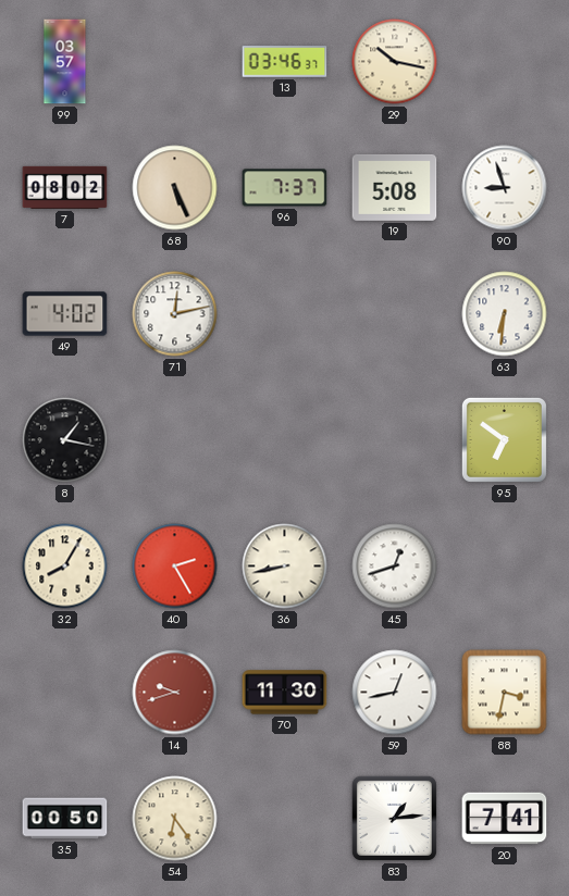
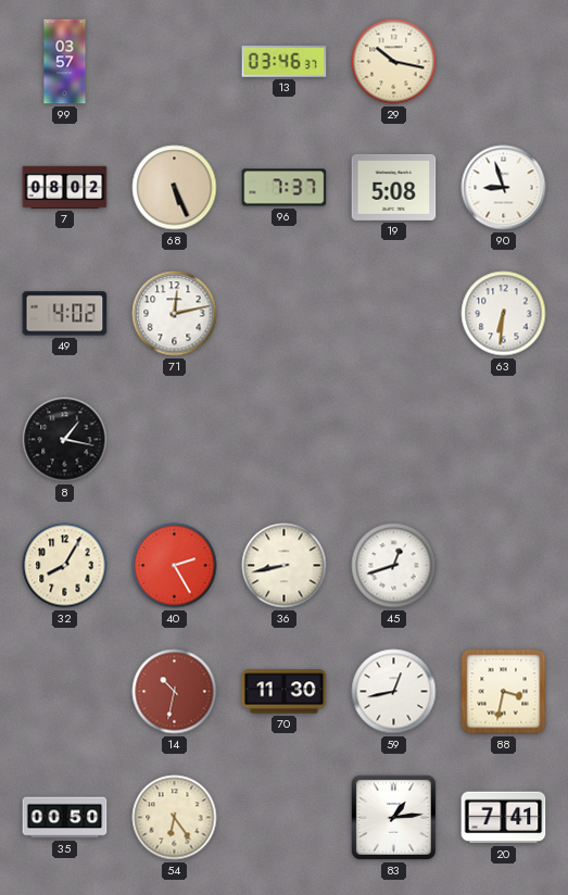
95: 6:51 -> none
14: 9:42 -> 10:32
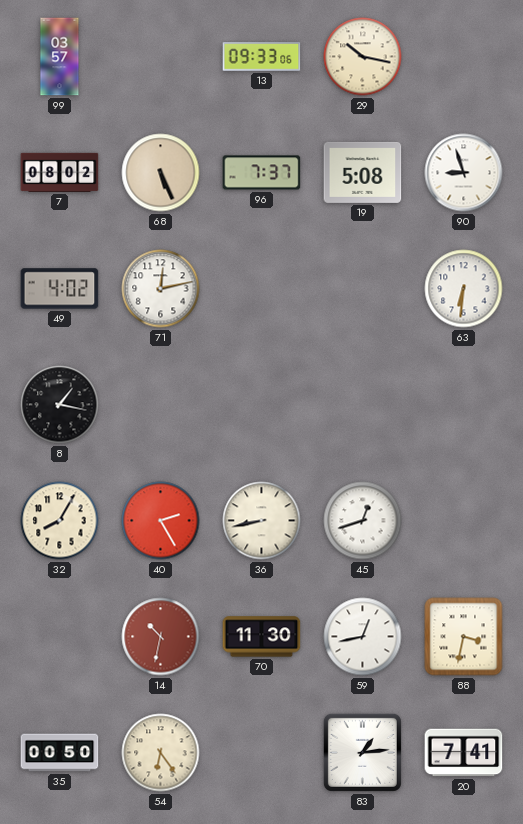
13: 03:46 -> 09:33
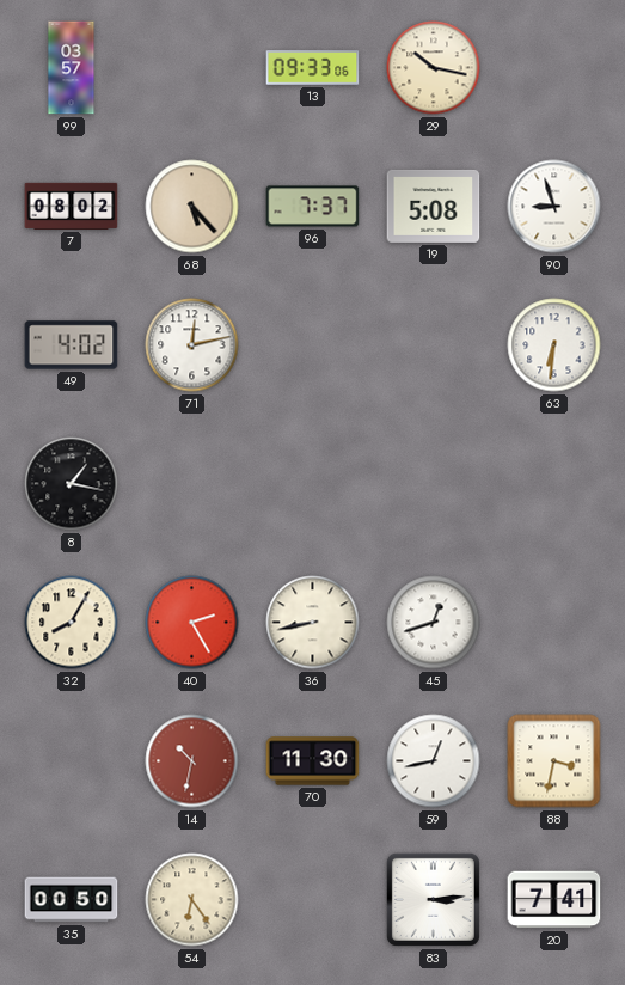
68: 5:26 -> 5:23
83: 1:14 -> 3:14
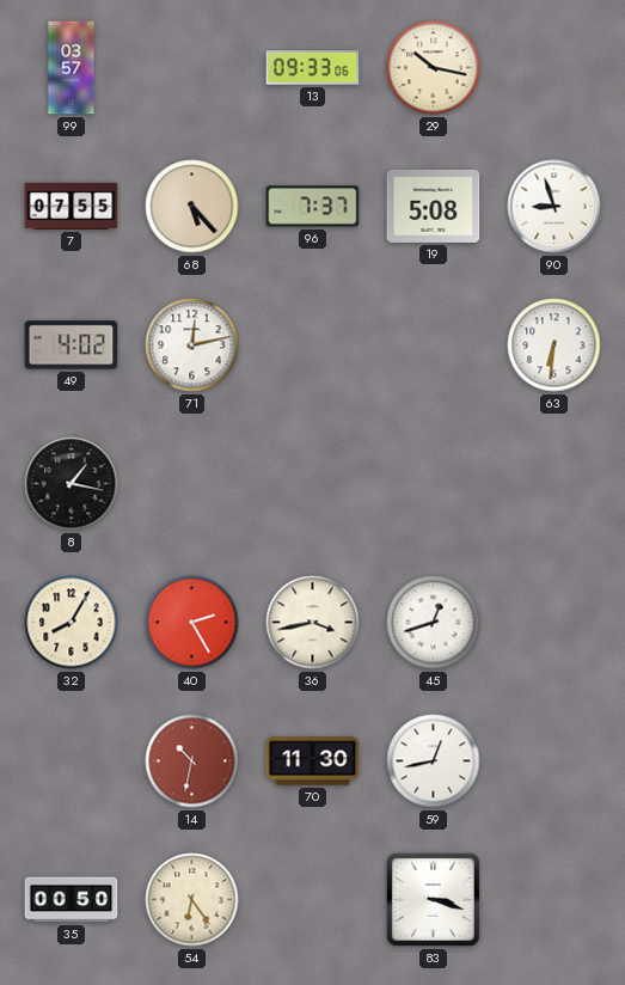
7: 08:02 -> 07:55
36: 8:43 -> 3:43
88: 3:32 -> none
83: 3:14 -> 3:18
20: 7:41 -> none
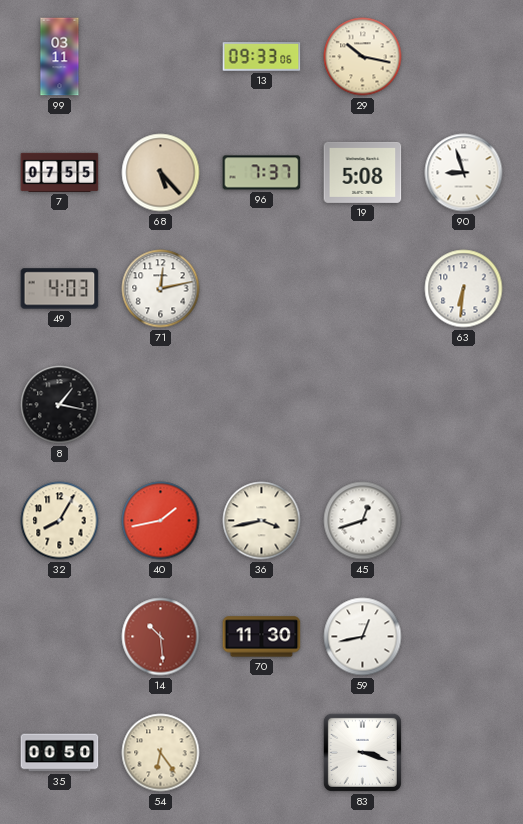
99: 03:57 -> 03:11
49: 4:02 -> 4:03
40: 2:25 -> 1:43
14: 10:32 -> 10:29
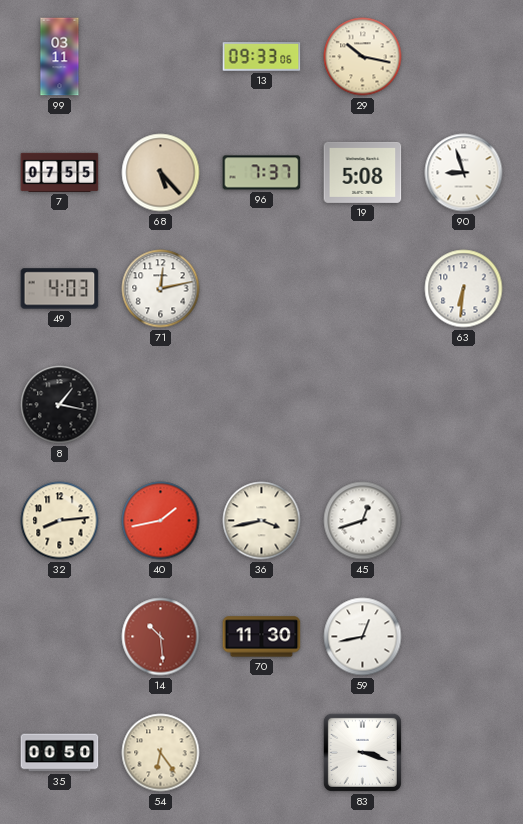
32: 8:05 -> 8:14
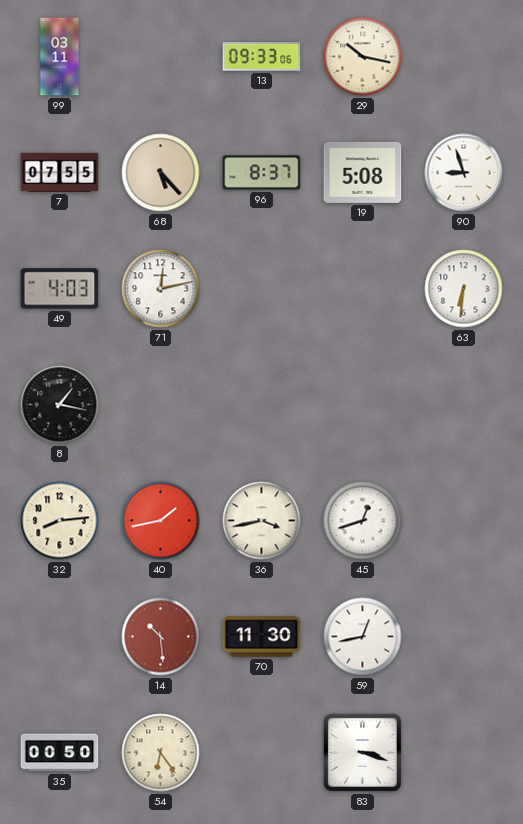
96: 7:37 -> 8:37
